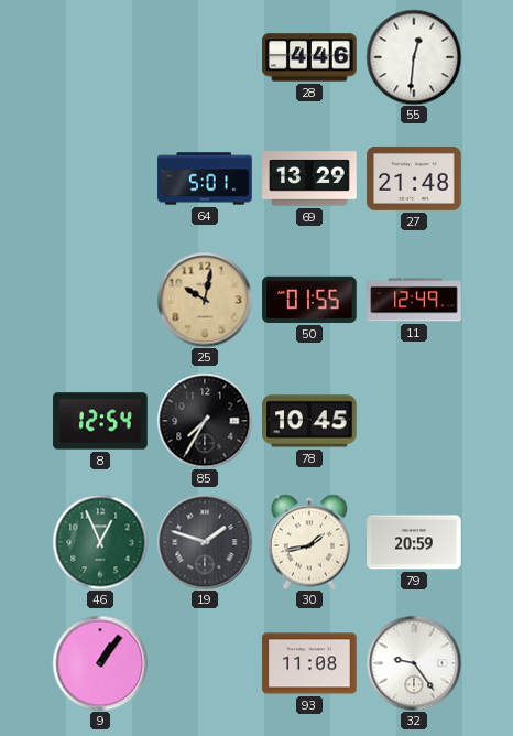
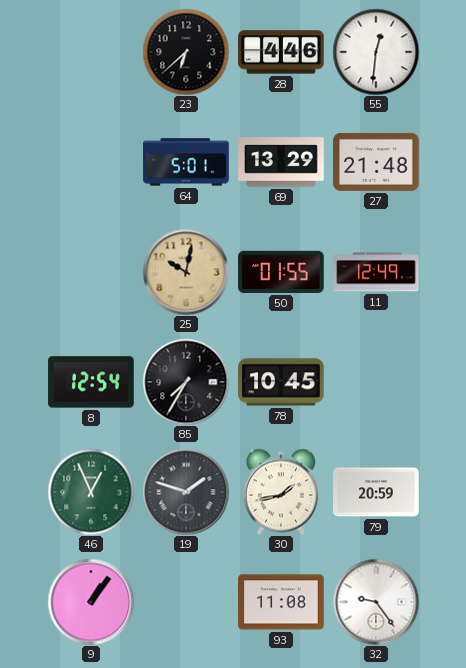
23: none -> 6:38
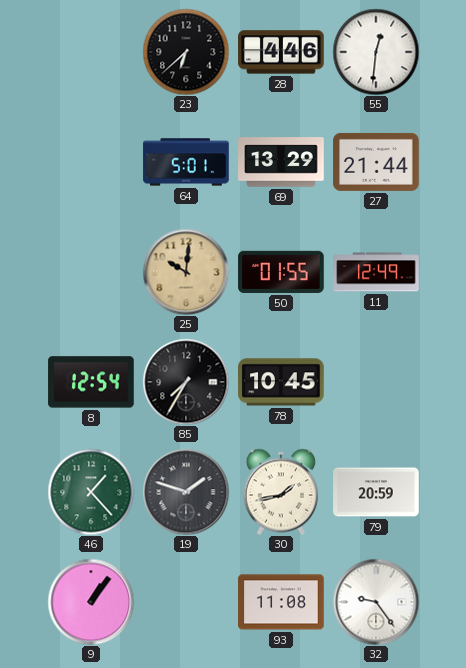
27: 21:48 -> 21:44
25: 10:02 -> 10:01
46: 12:56 -> 1:23
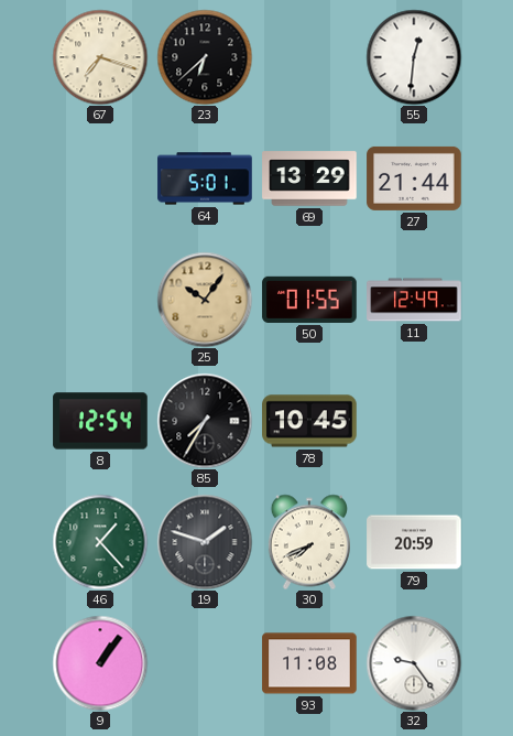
67: none -> 7:18
28: 4:46 -> none
25: 10:01 -> 10:06
30: 1:43 -> 7:41
